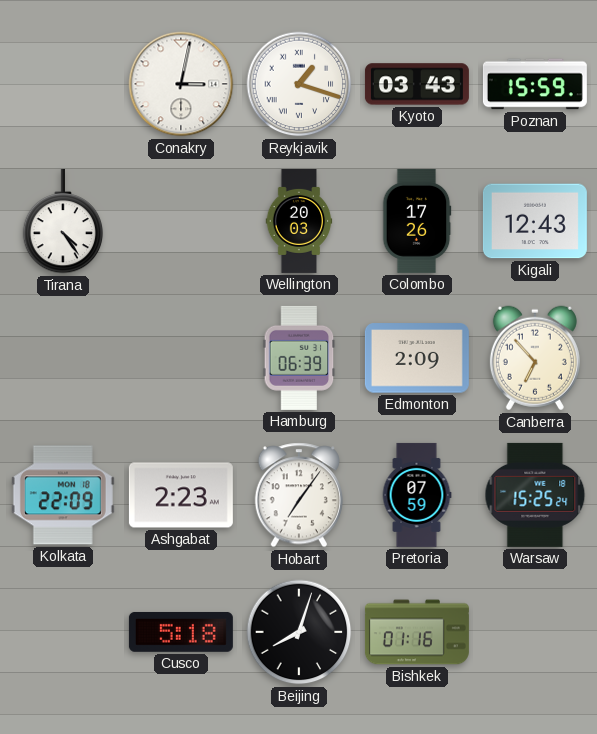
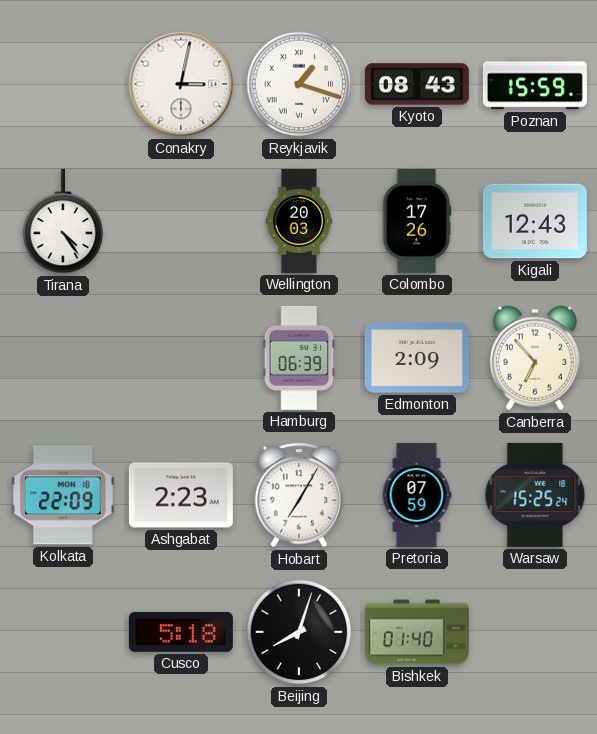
Kyoto: 03:43 -> 08:43
Hobart: 7:06 -> 7:05
Bishkek: 01:16 -> 01:40
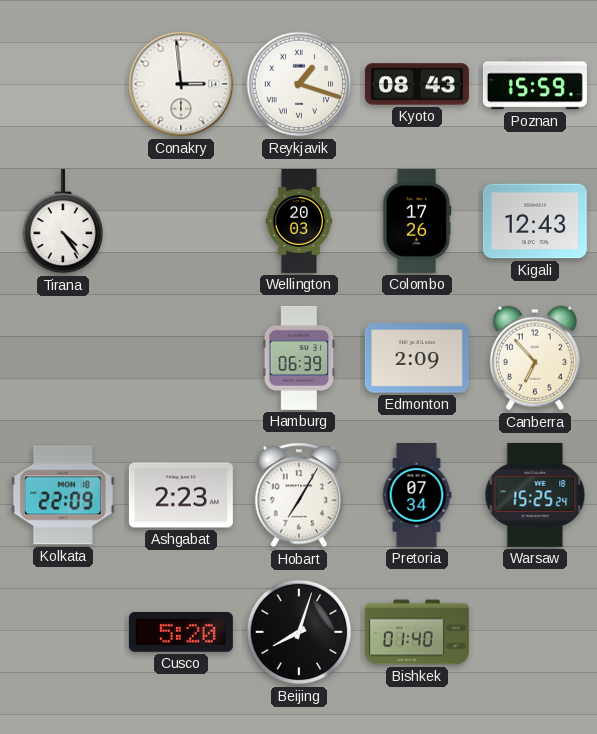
Conakry: 3:02 -> 2:59
Pretoria: 07:59 -> 07:34
Cusco: 5:18 -> 5:20
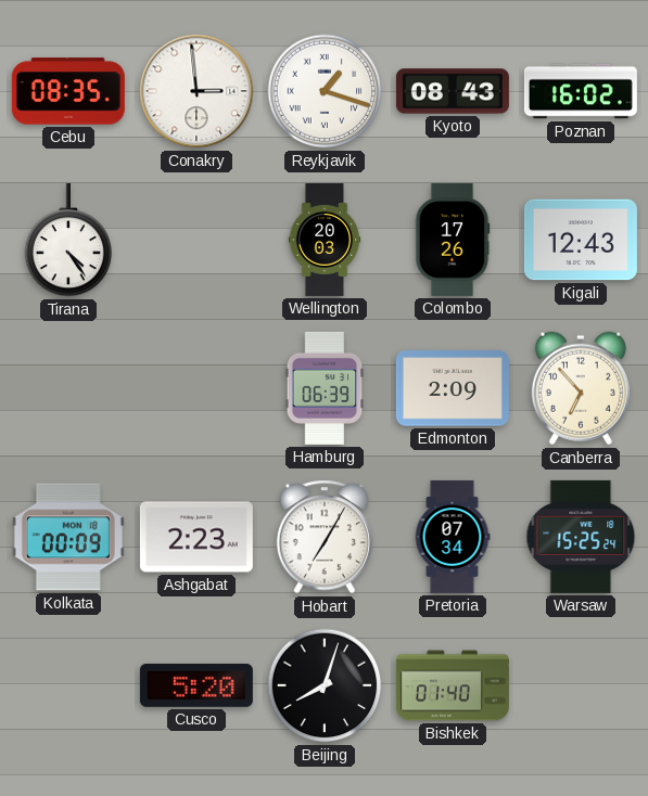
Cebu: none -> 08:35
Poznan: 15:59 -> 16:02
Kolkata: 22:09 -> 00:09
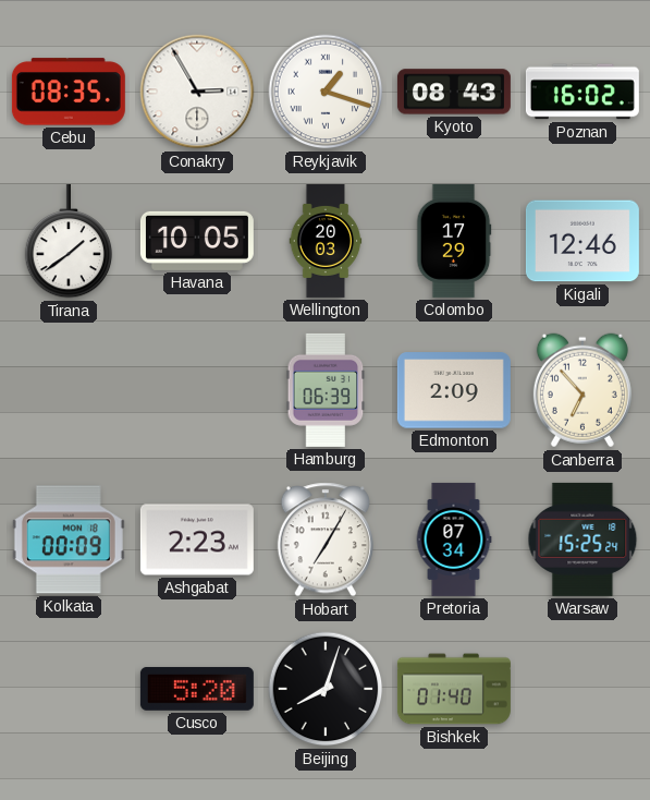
Conakry: 2:59 -> 2:55
Tirana: 4:24 -> 1:39
Havana: none -> 10:05
Colombo: 17:26 -> 17:29
Kigali: 12:43 -> 12:46
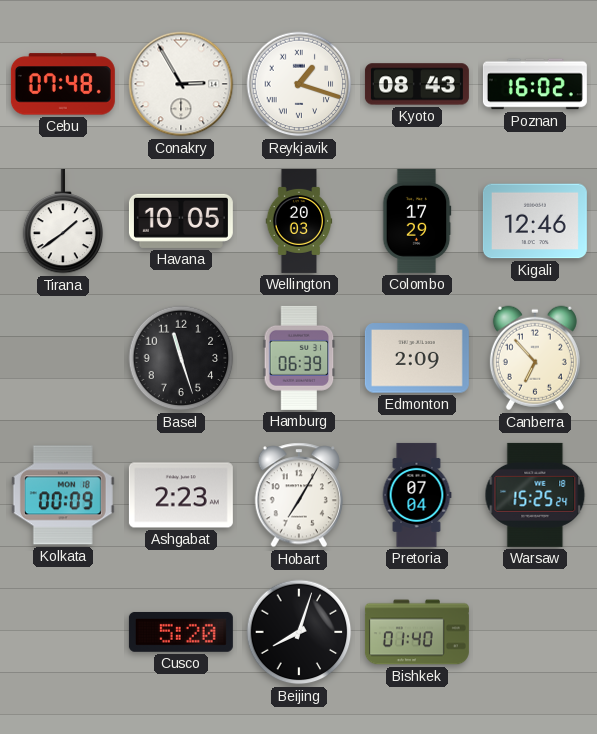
Cebu: 08:35 -> 07:48
Basel: none -> 11:27
Pretoria: 07:34 -> 07:04
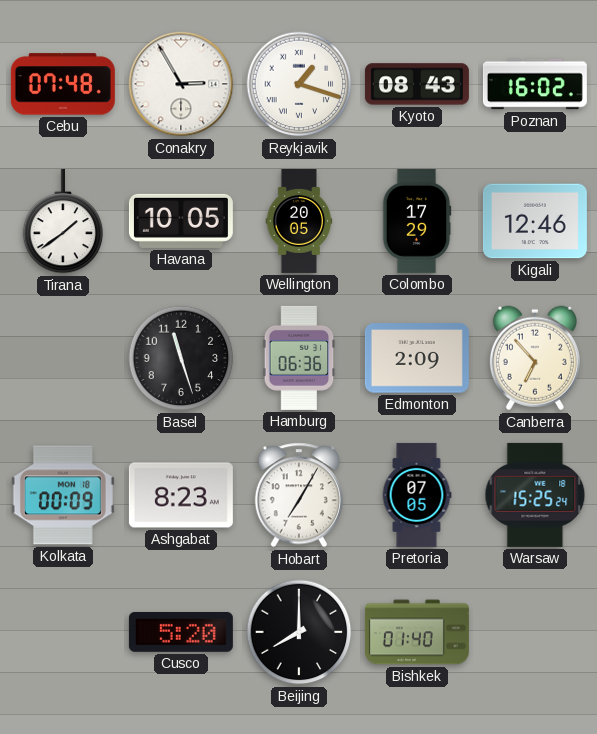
Wellington: 20:03 -> 20:05
Hamburg: 06:39 -> 06:36
Ashgabat: 2:23 -> 8:23
Pretoria: 07:04 -> 07:05
Beijing: 8:03 -> 8:00
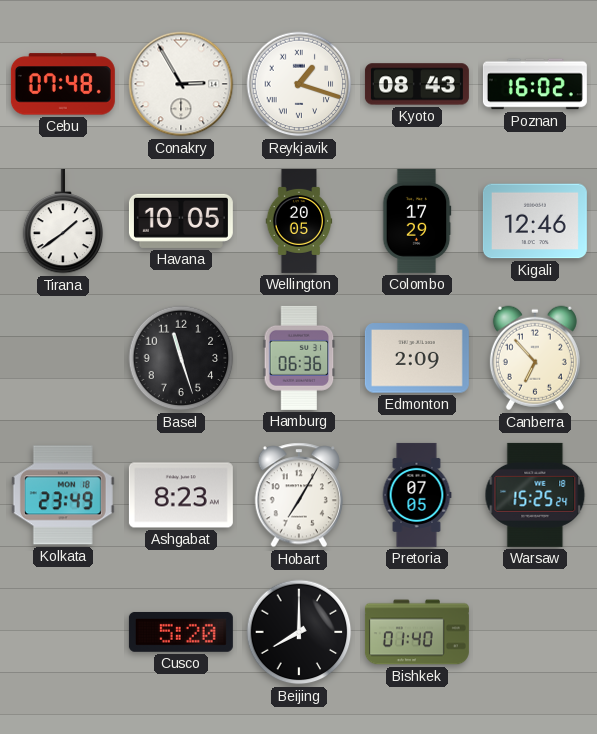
Kolkata: 00:09 -> 23:49
